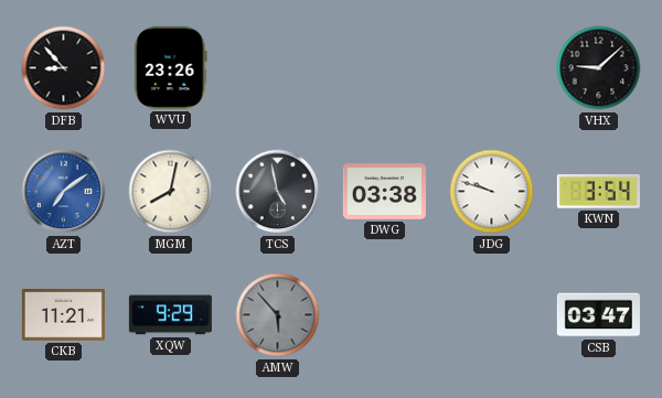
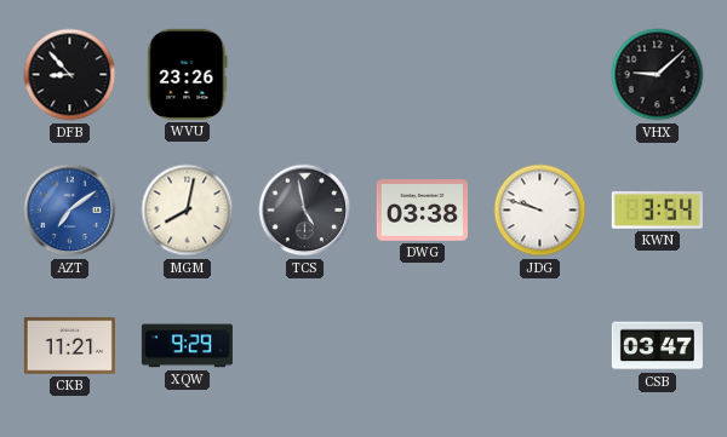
AMW: 5:53 -> none
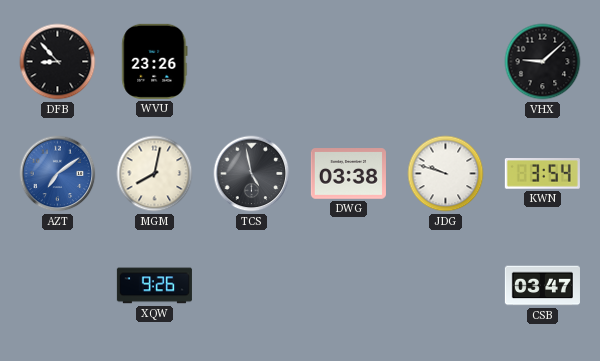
CKB: 11:21 -> none
XQW: 9:29 -> 9:26
